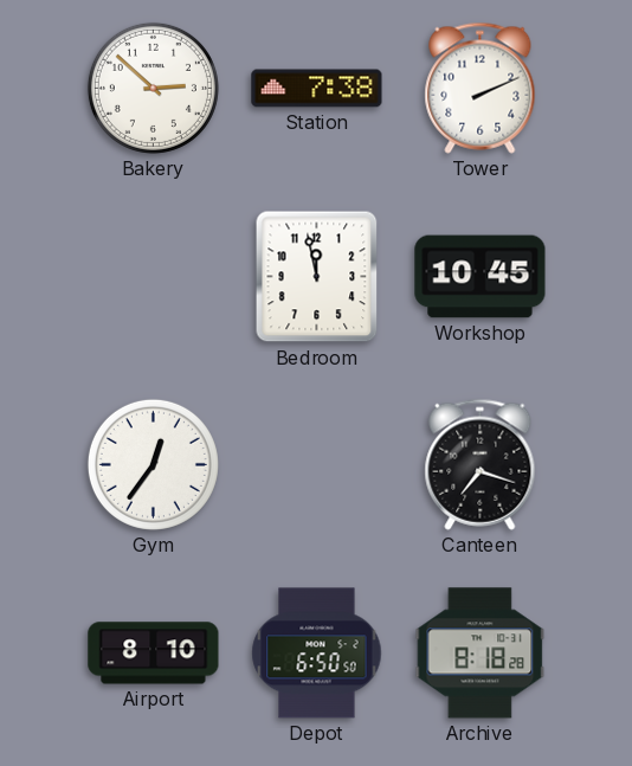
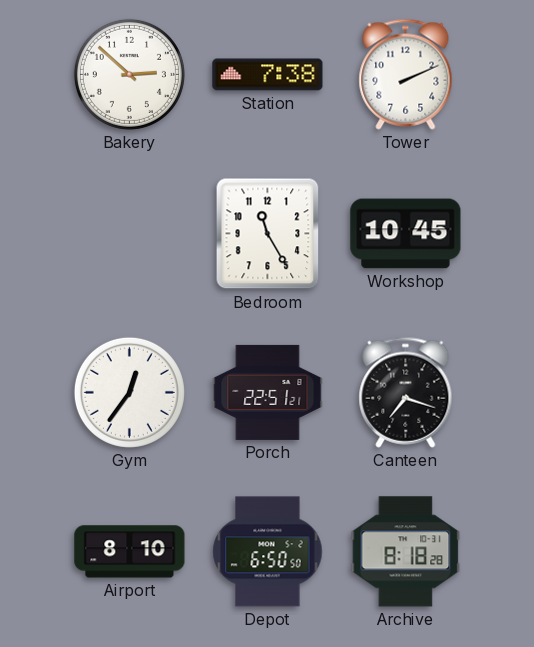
Bedroom: 11:58 -> 11:25
Porch: none -> 22:51
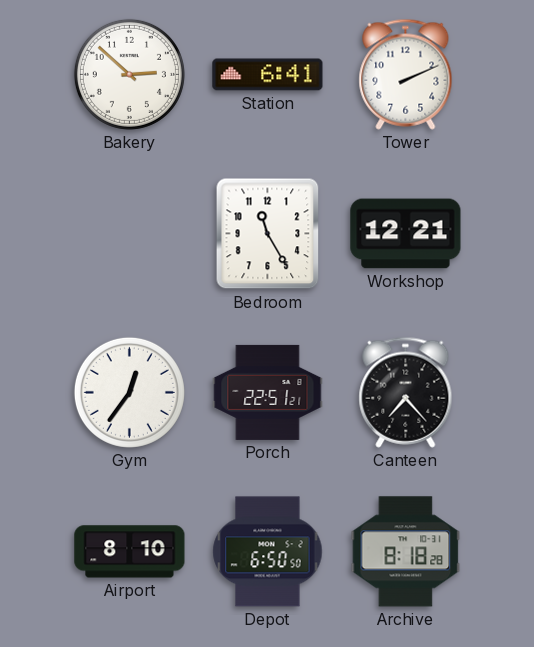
Station: 7:38 -> 6:41
Workshop: 10:45 -> 12:21
Canteen: 7:18 -> 7:23
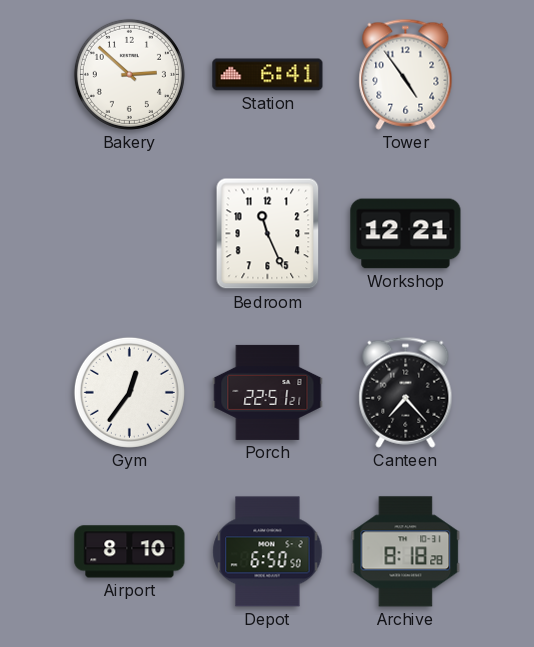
Tower: 2:11 -> 4:54
Bedroom: 11:25 -> 11:26
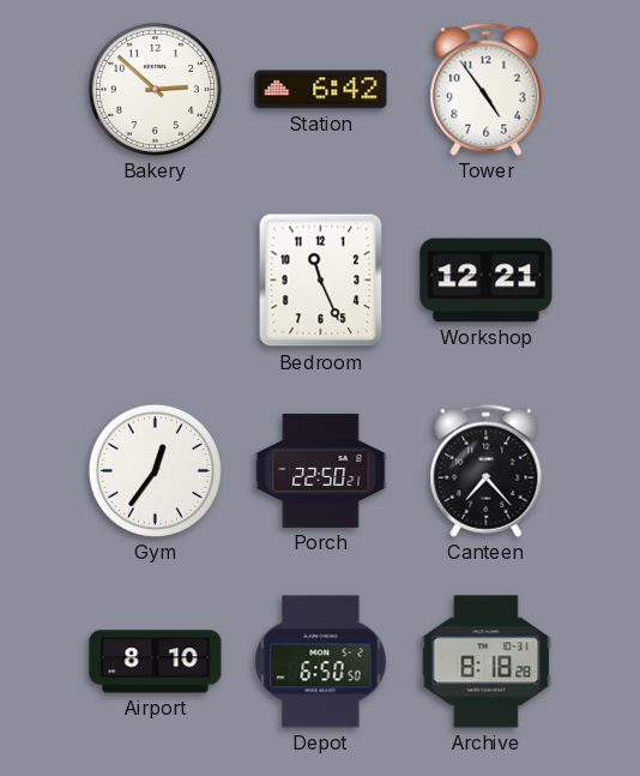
Station: 6:41 -> 6:42
Porch: 22:51 -> 22:50
